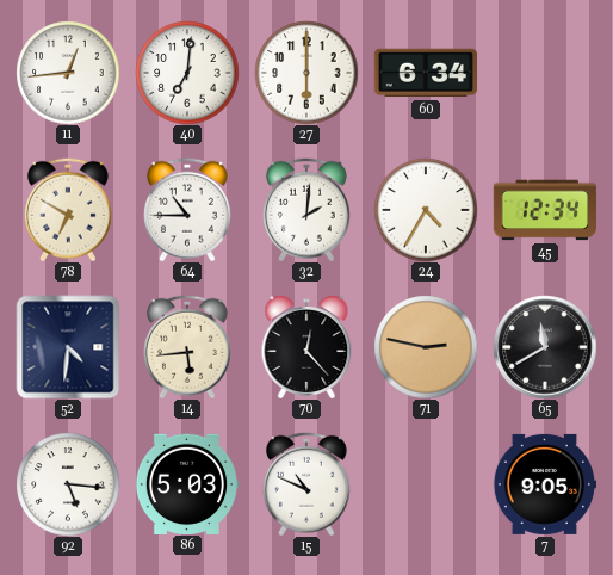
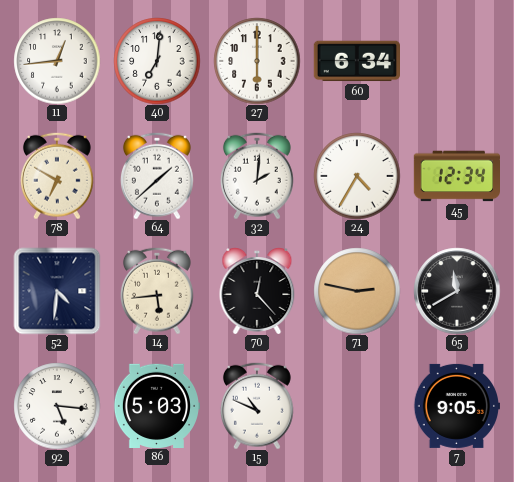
64: 10:45 -> 1:38
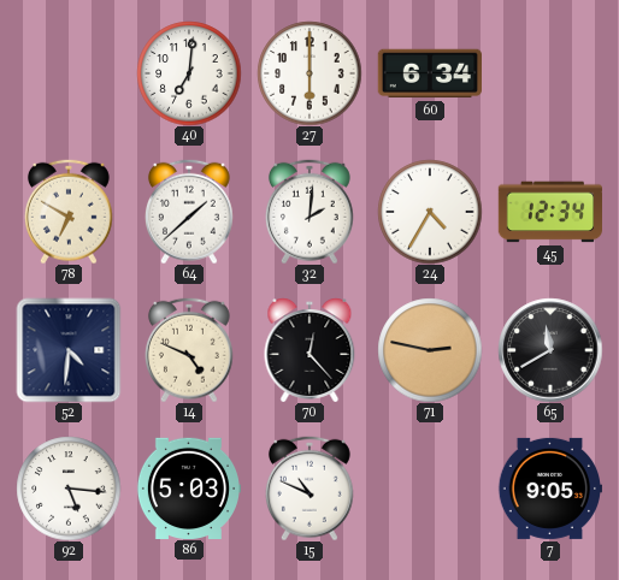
11: 12:44 -> none
14: 5:44 -> 4:49
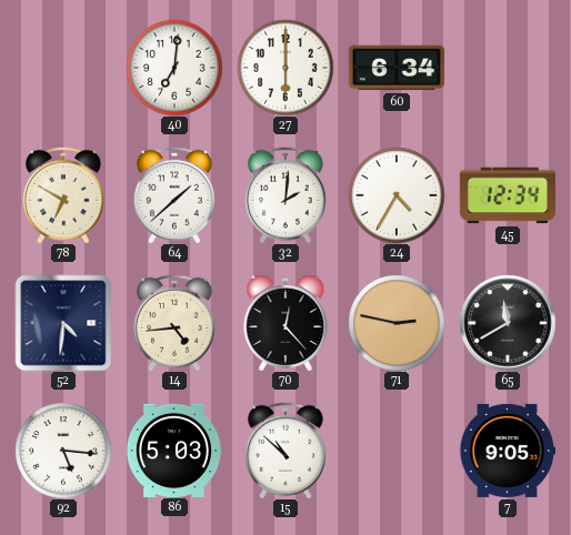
14: 4:49 -> 4:44
15: 10:49 -> 10:52
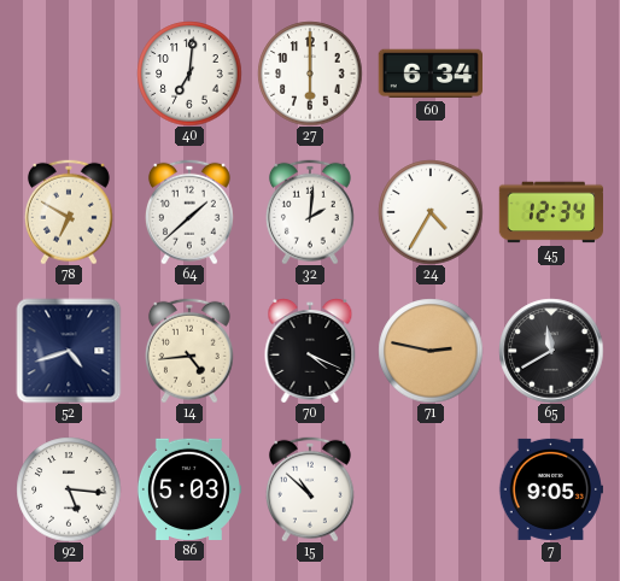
52: 4:31 -> 4:42
70: 12:23 -> 4:19
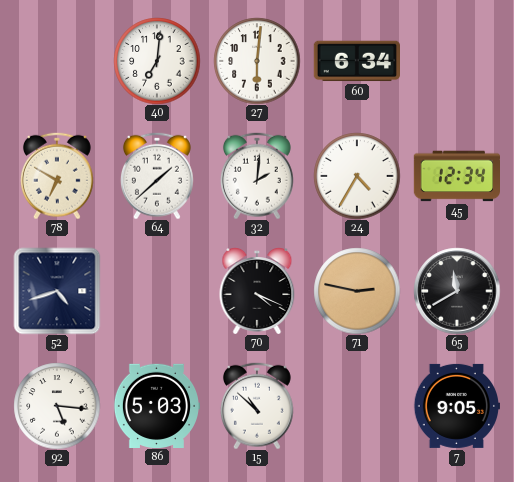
27: 6:00 -> 6:01
14: 4:44 -> none
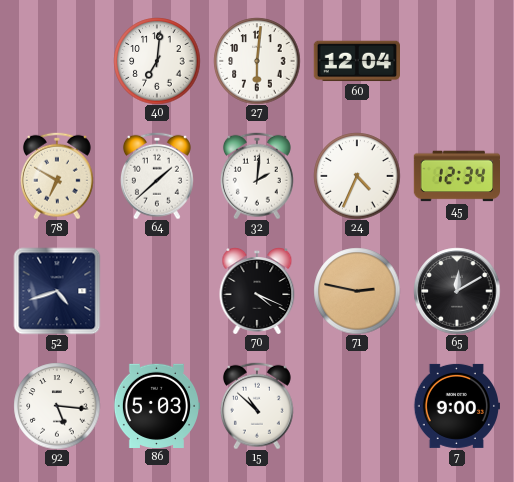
60: 6:34 -> 12:04
24: 4:35 -> 4:34
65: 11:40 -> 12:10
7: 9:05 -> 9:00
